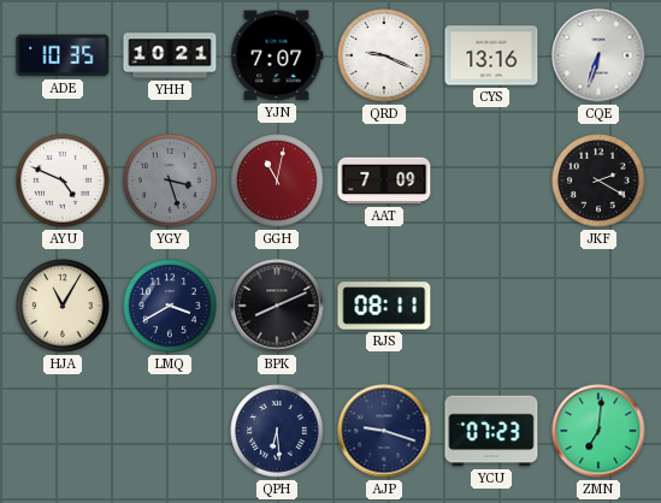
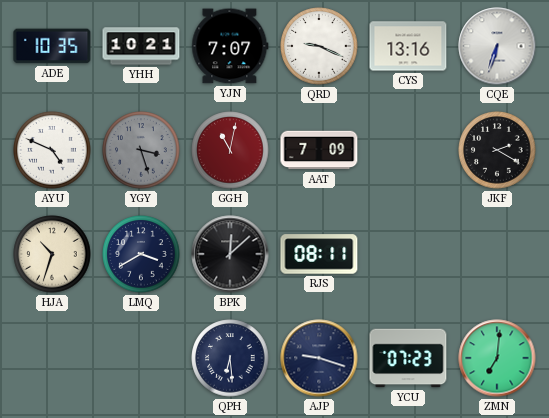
HJA: 11:05 -> 10:33
BPK: 8:11 -> 12:08
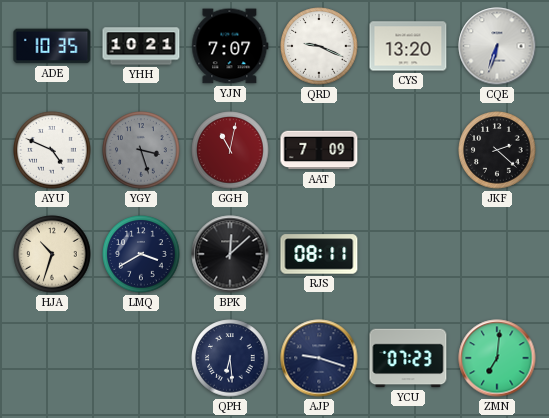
CYS: 13:16 -> 13:20
JKF: 2:20 -> 2:22
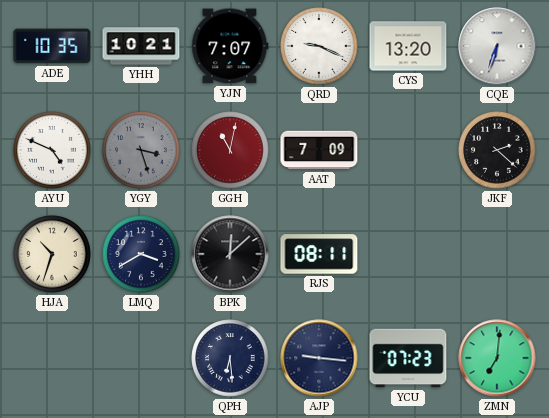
AJP: 9:18 -> 9:16
